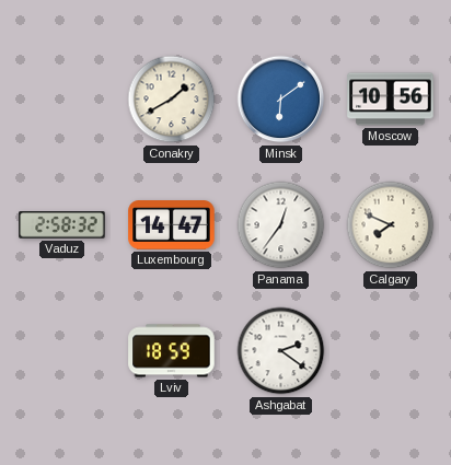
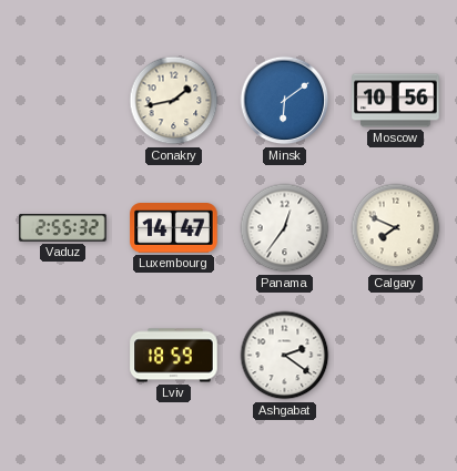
Conakry: 1:40 -> 1:43
Vaduz: 2:58 -> 2:55
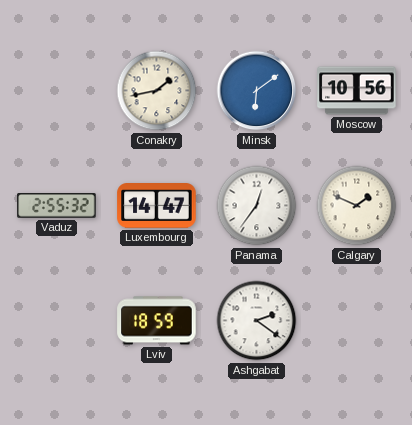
Calgary: 7:49 -> 1:49
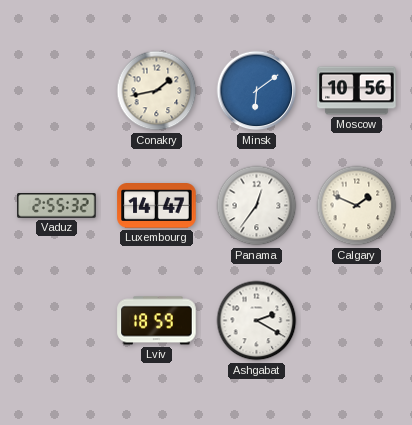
Ashgabat: 2:21 -> 2:20
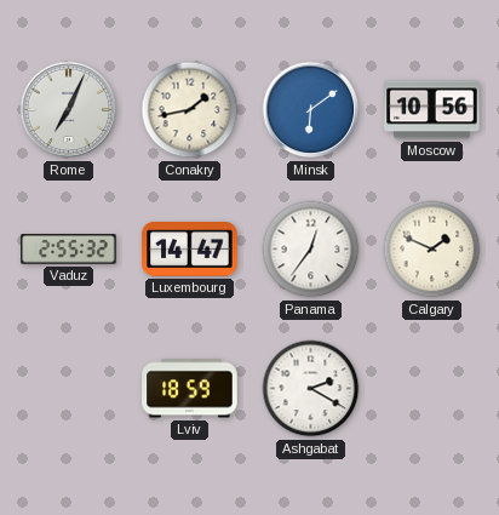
Rome: none -> 7:04
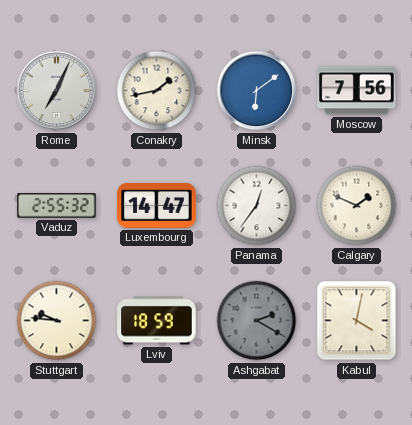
Moscow: 10:56 -> 7:56
Stuttgart: none -> 9:46
Ashgabat dial: white -> grey
Kabul: none -> 4:02
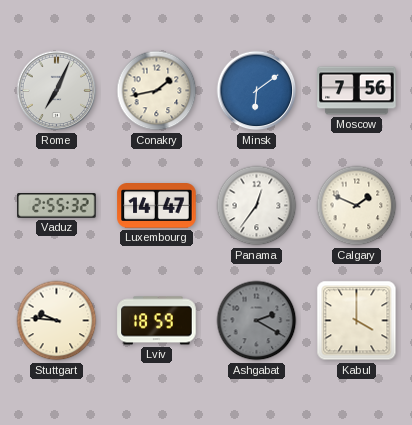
Kabul: 4:02 -> 4:00
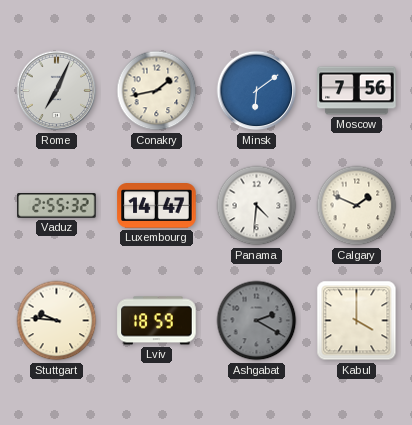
Panama: 12:36 -> 4:31
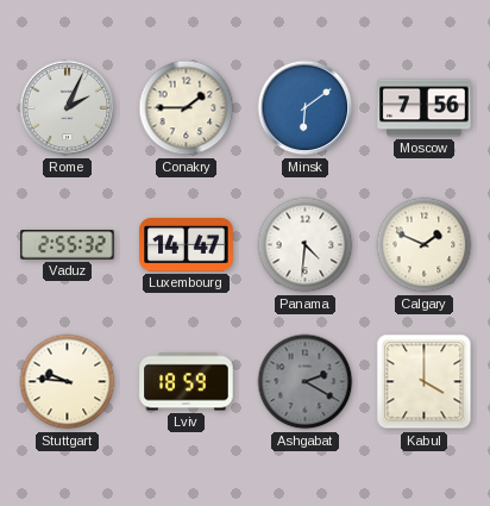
Rome: 7:04 -> 2:04
Conakry: 1:43 -> 1:45
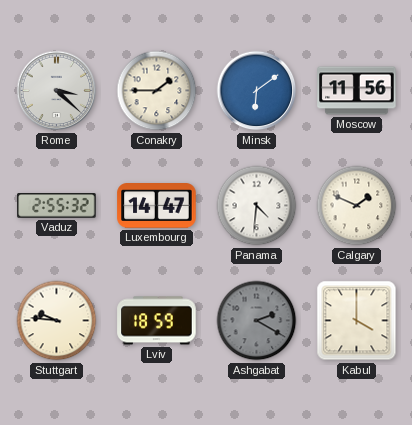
Rome: 2:04 -> 3:22
Moscow: 7:56 -> 11:56
